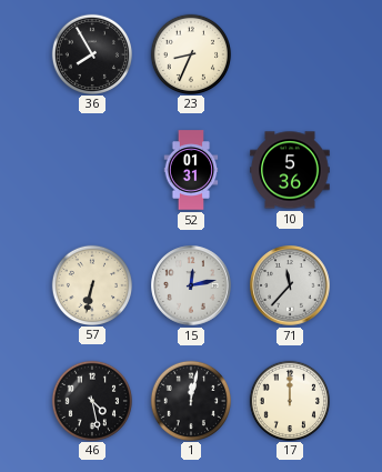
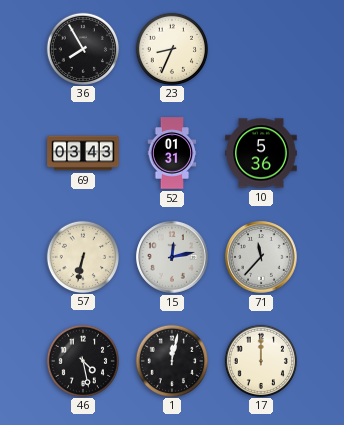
69: none -> 03:43
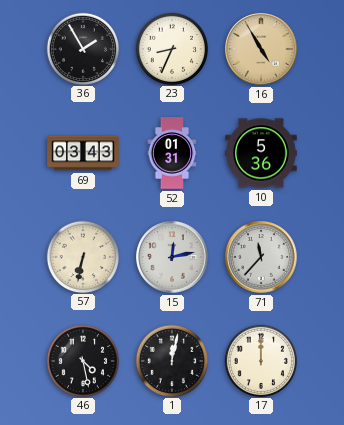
36: 7:55 -> 1:55
16: none -> 4:55
